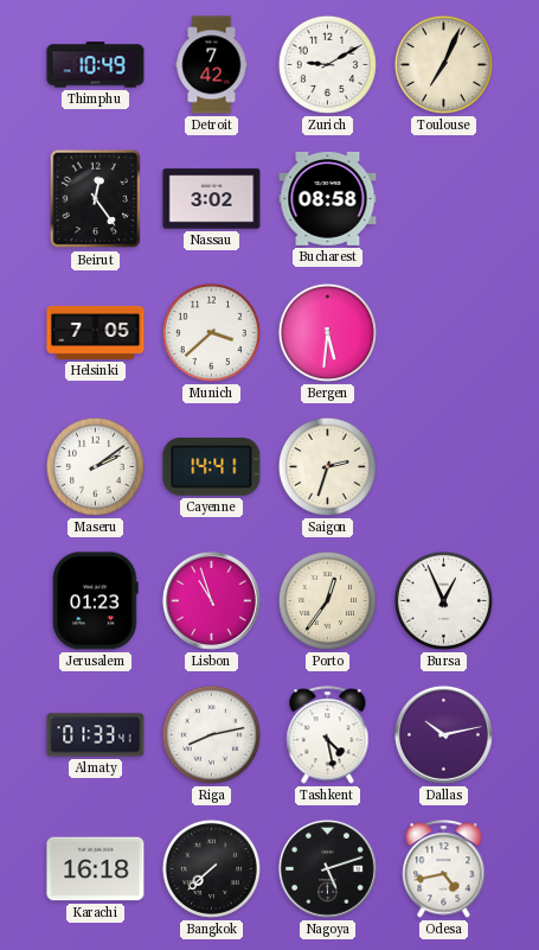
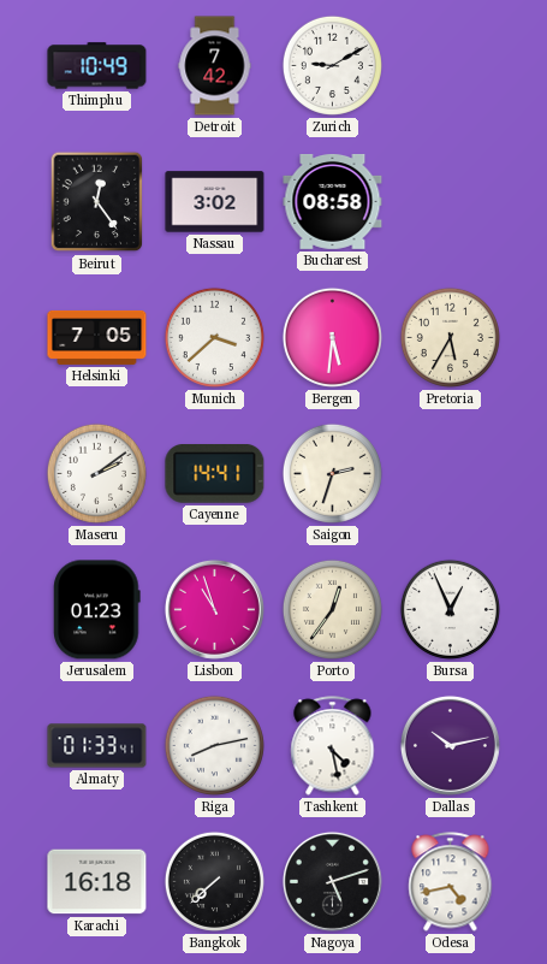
Toulouse: 7:04 -> none
Pretoria: none -> 5:35
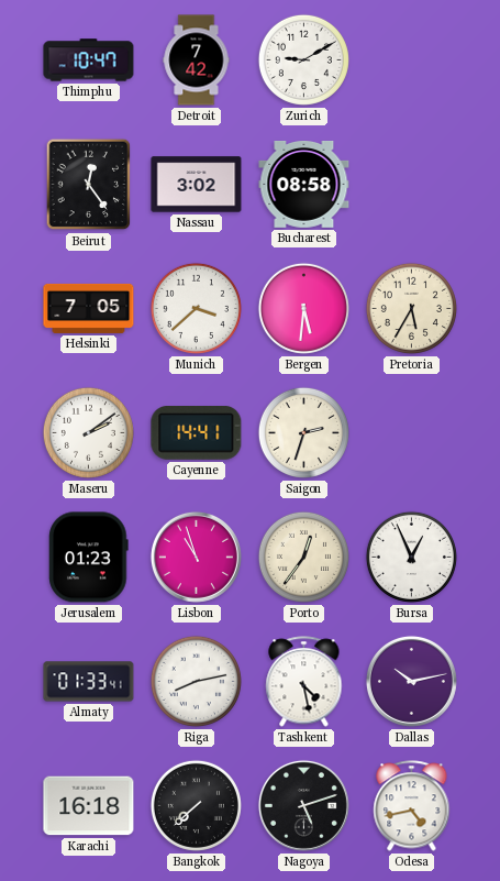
Thimphu: 10:49 -> 10:47
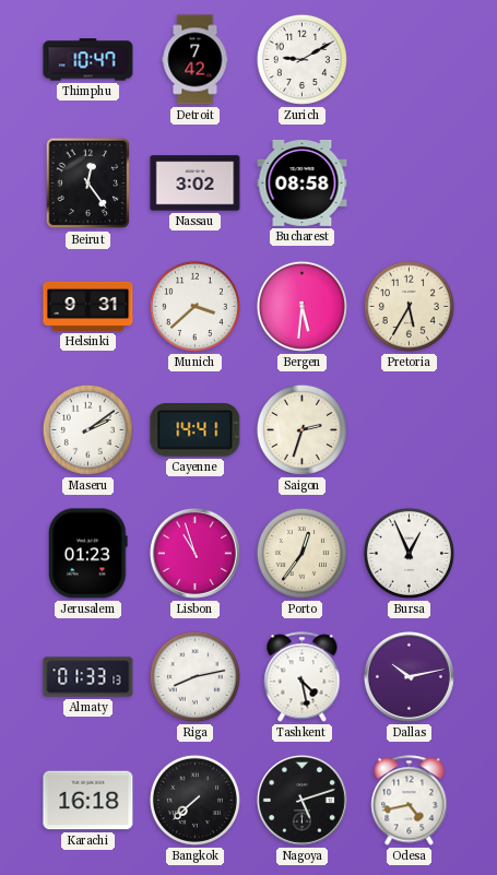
Helsinki: 7:05 -> 9:31
Almaty: 01:33:41 -> 01:33:13
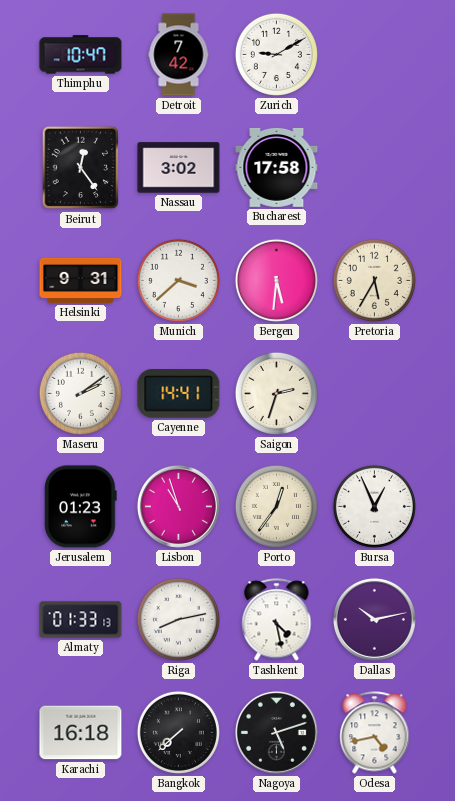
Bucharest: 08:58 -> 17:58
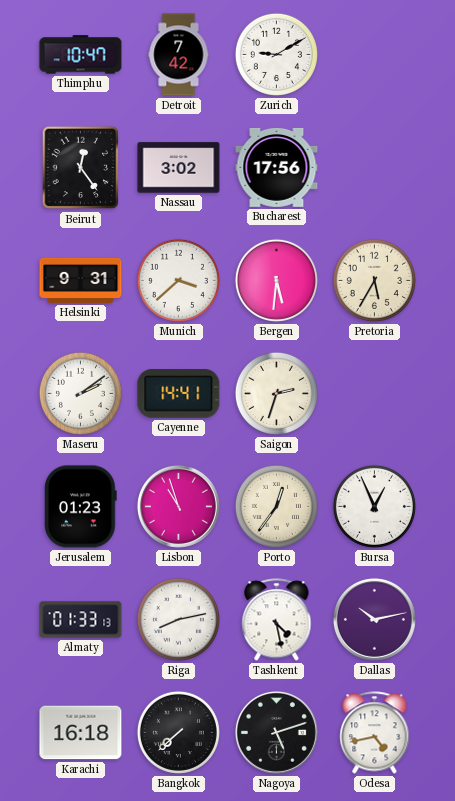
Bucharest: 17:58 -> 17:56
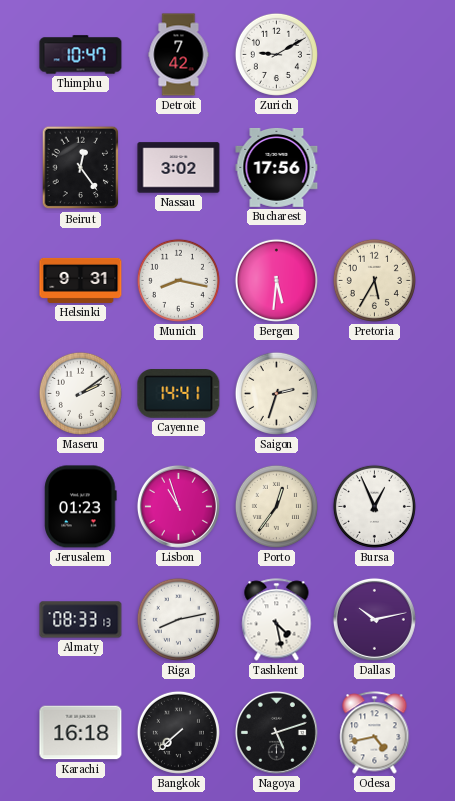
Munich: 3:38 -> 8:17
Almaty: 01:33 -> 08:33
